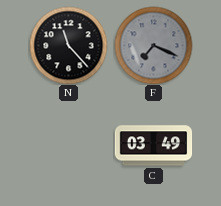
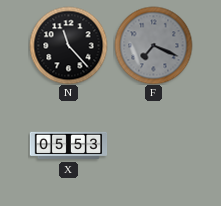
X: none -> 05:53
C: 03:49 -> none
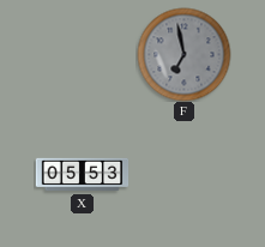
N: 11:23 -> none
F: 7:19 -> 6:58
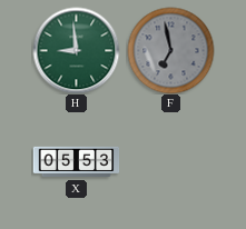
H: none -> 8:59
